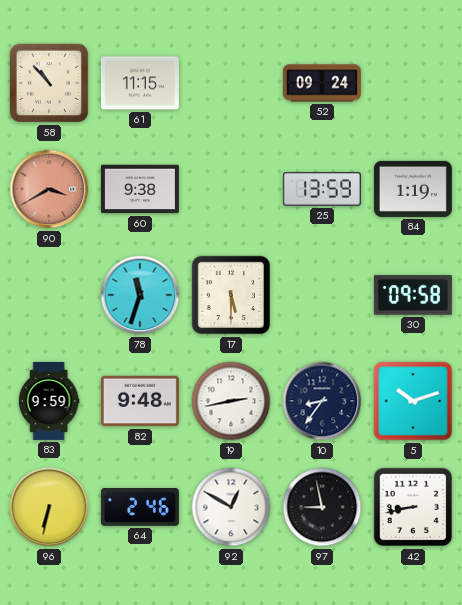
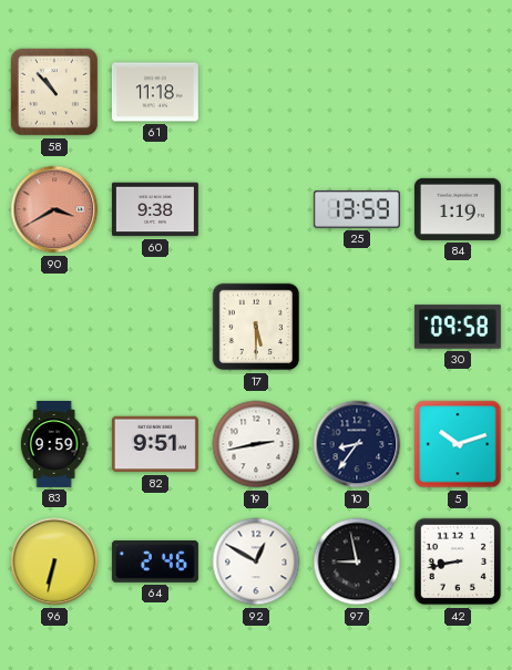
61: 11:15 -> 11:18
52: 09:24 -> none
78: 11:33 -> none
82: 9:48 -> 9:51
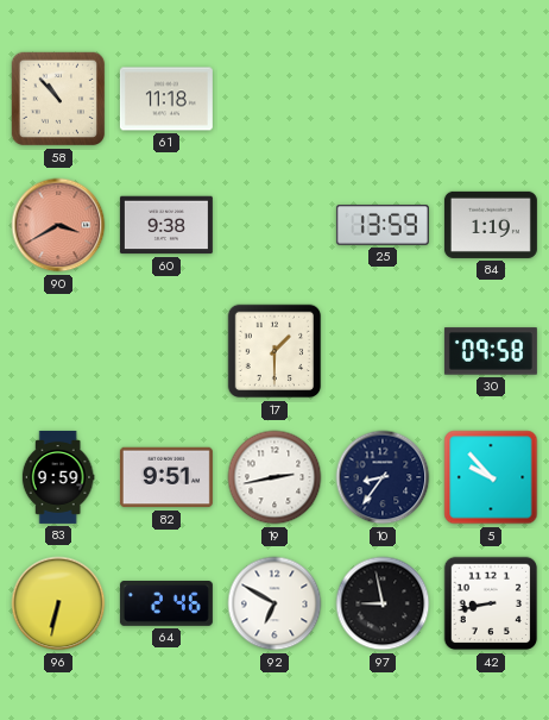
17: 5:30 -> 1:30
5: 10:12 -> 9:53
92: 12:50 -> 6:50
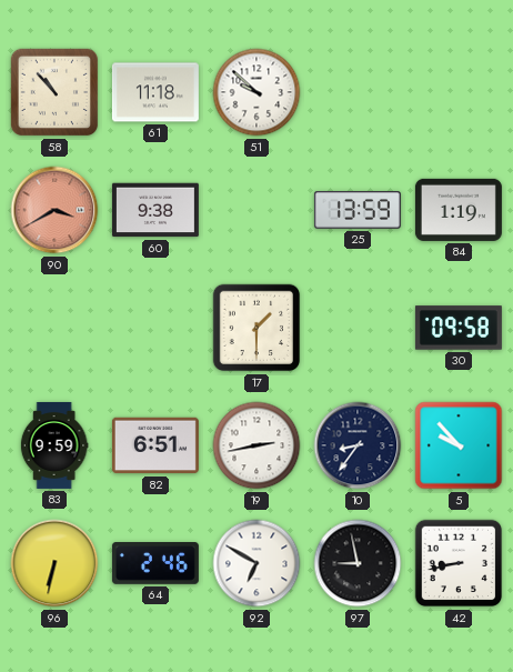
51: none -> 9:52
82: 9:51 -> 6:51
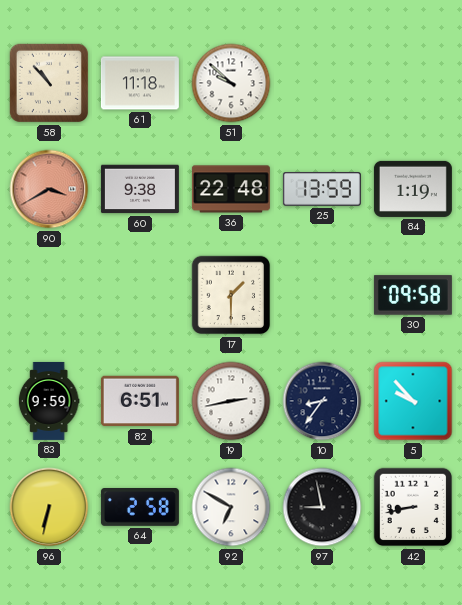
36: none -> 22:48
64: 2:46 -> 2:58
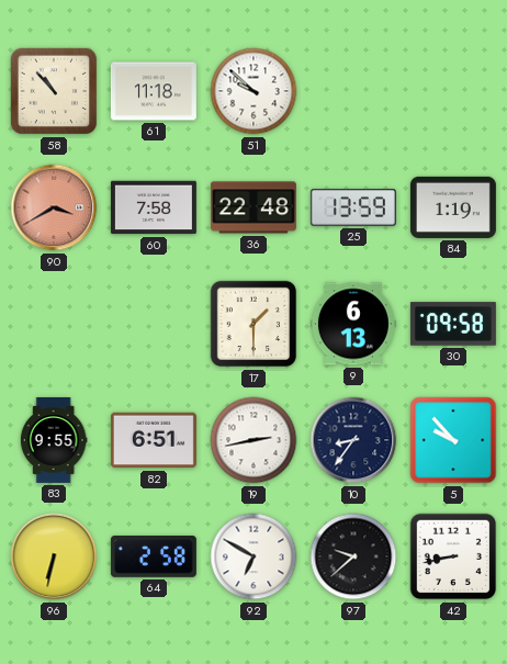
60: 9:38 -> 7:58
9: none -> 6:13
83: 9:59 -> 9:55
97: 8:58 -> 9:38
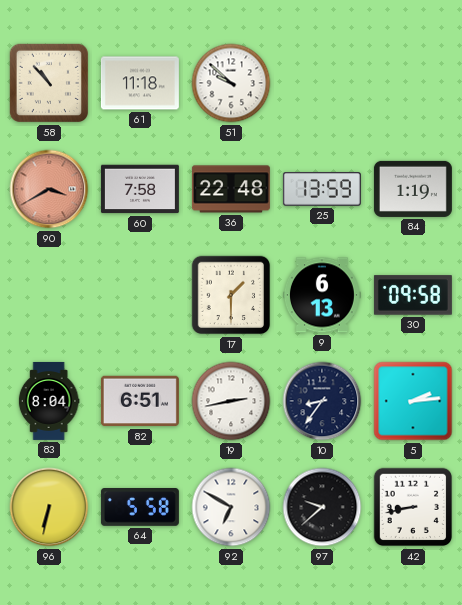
83: 9:55 -> 8:04
5: 9:53 -> 2:14
64: 2:58 -> 5:58
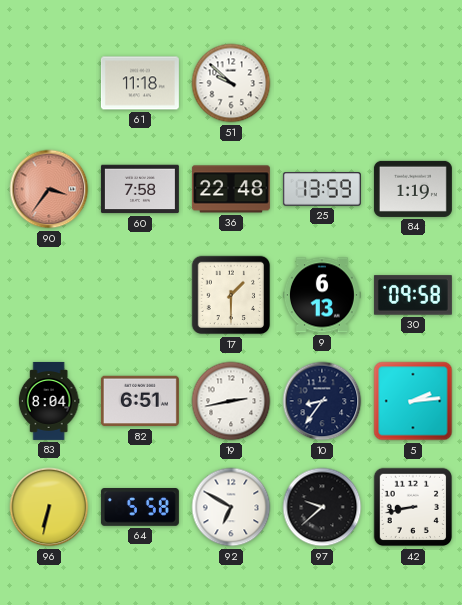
58: 10:53 -> none
90: 3:40 -> 3:36
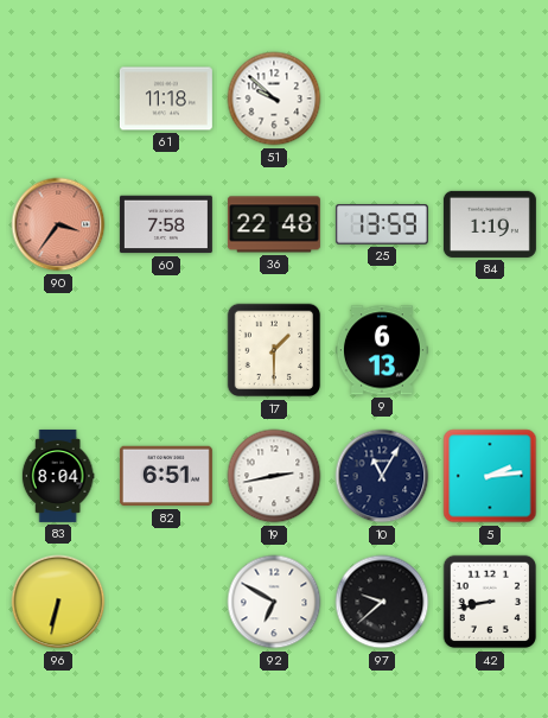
30: 09:58 -> none
10: 8:36 -> 11:05
64: 5:58 -> none
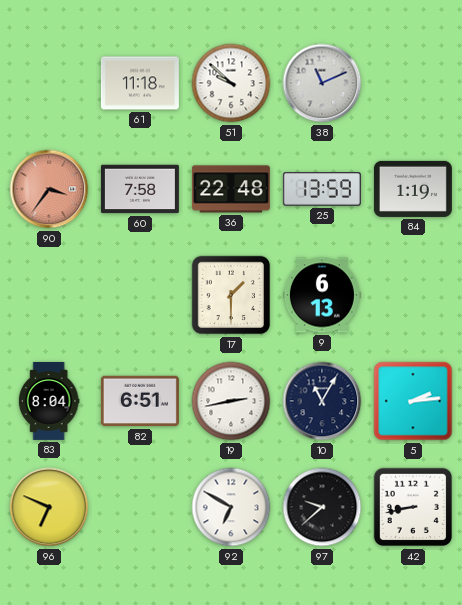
38: none -> 11:11
96: 6:32 -> 6:49
